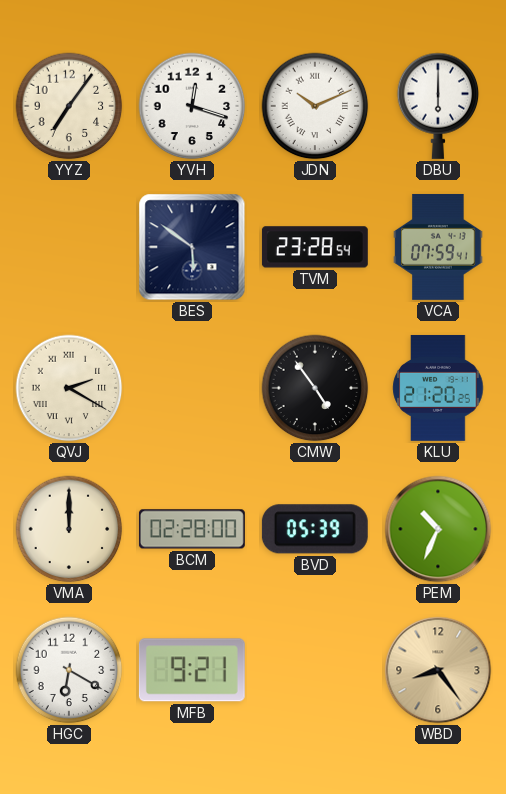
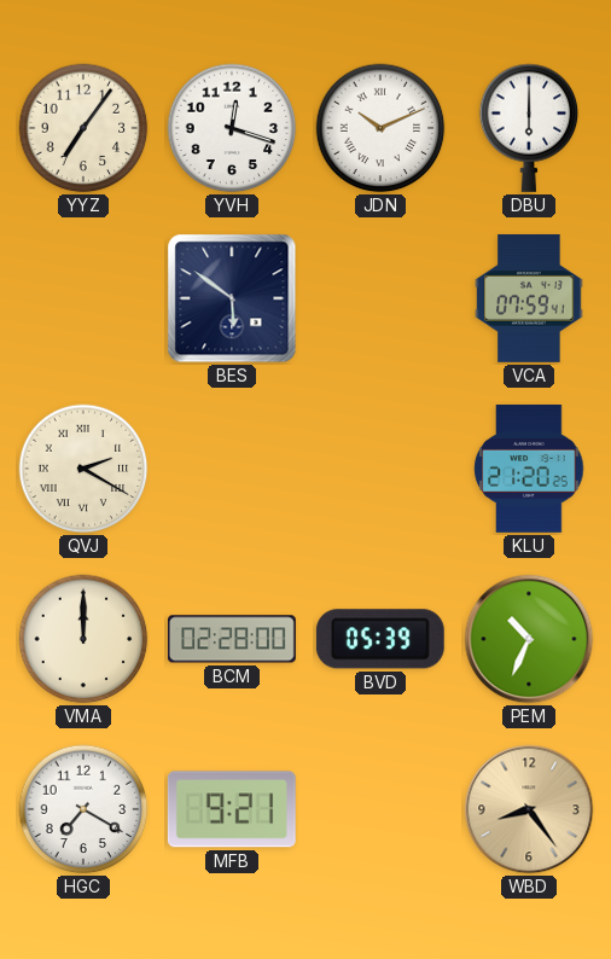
TVM: 23:28 -> none
CMW: 4:54 -> none
HGC: 6:20 -> 7:20
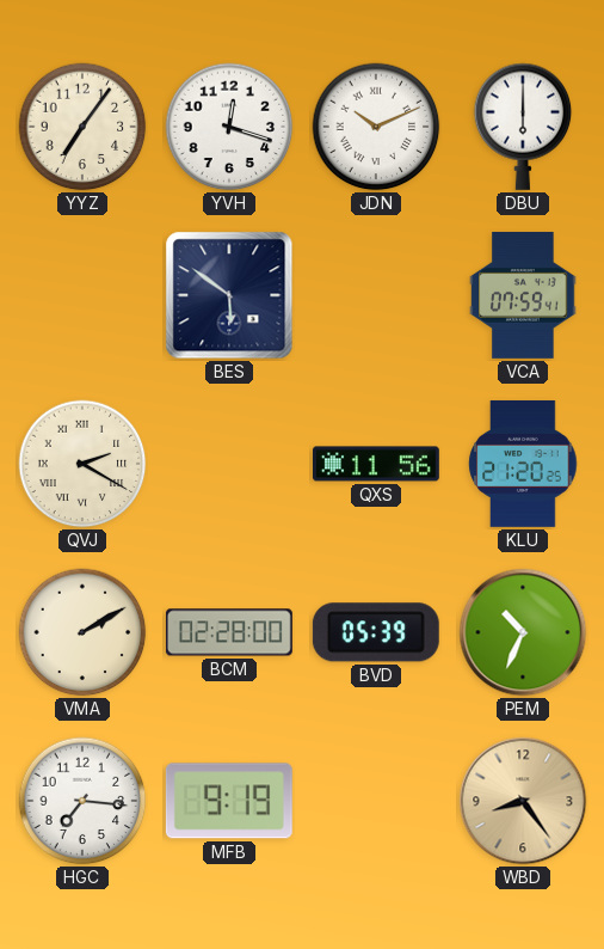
QXS: none -> 11:56
VMA: 12:00 -> 2:10
HGC: 7:20 -> 7:16
MFB: 9:21 -> 9:19
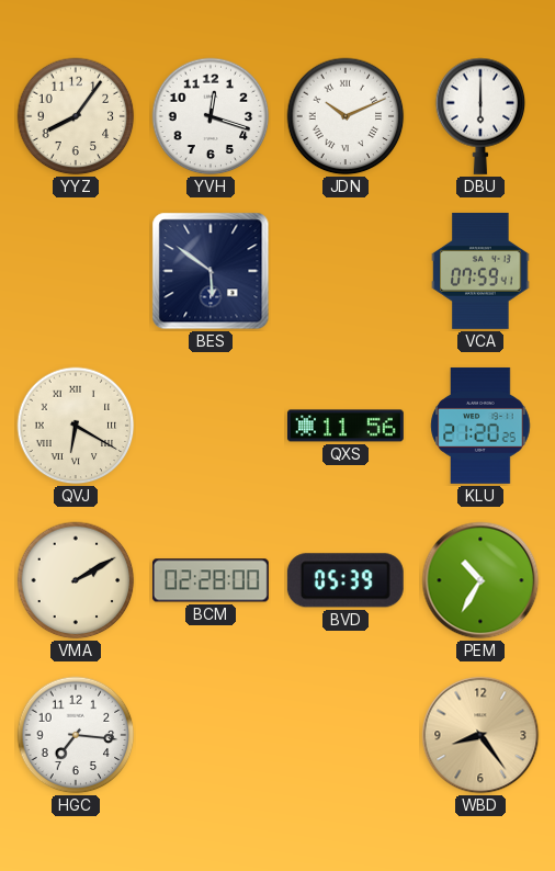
YYZ: 7:06 -> 8:06
QVJ: 2:20 -> 6:20
PEM: 10:34 -> 10:35
MFB: 9:19 -> none
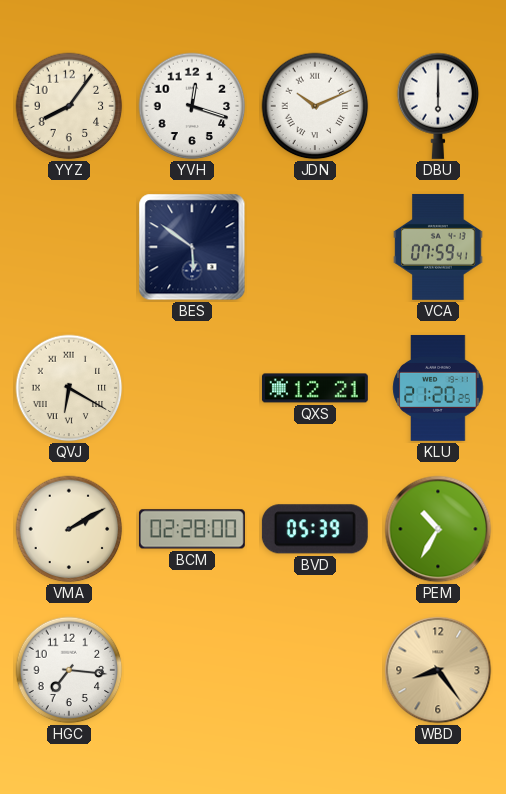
QXS: 11:56 -> 12:21
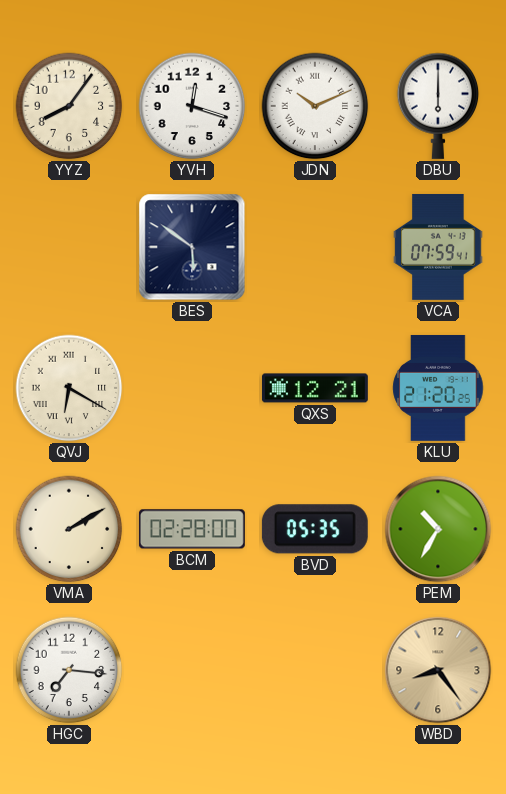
BVD: 05:39 -> 05:35
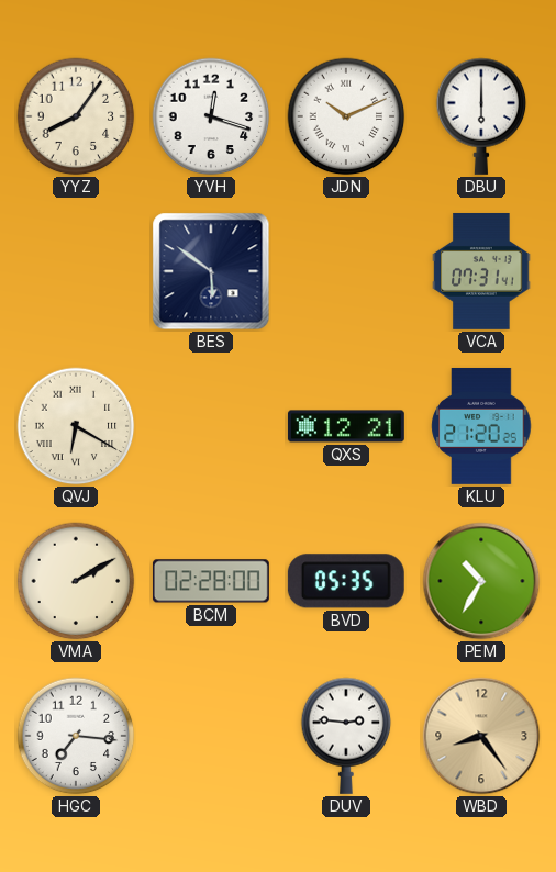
VCA: 07:59 -> 07:31
DUV: none -> 2:46
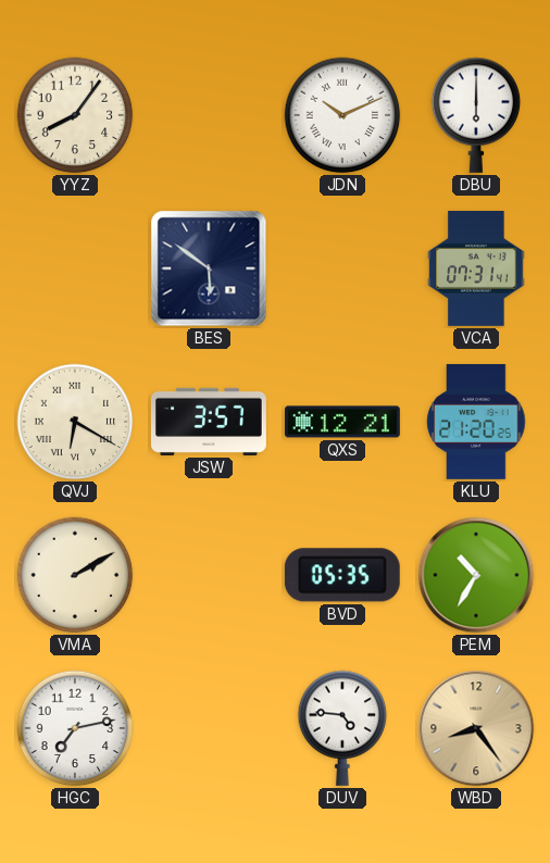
YVH: 12:18 -> none
JSW: none -> 3:57
BCM: 02:28 -> none
HGC: 7:16 -> 7:13
DUV: 2:46 -> 4:46
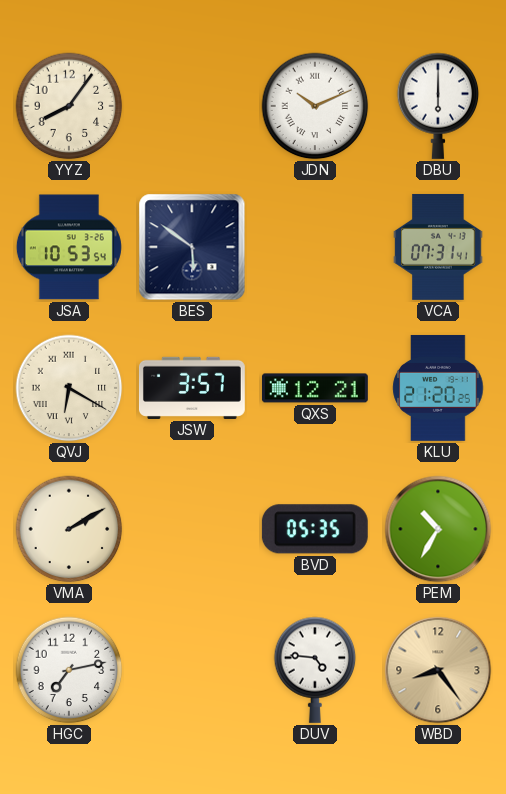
JSA: none -> 10:53
